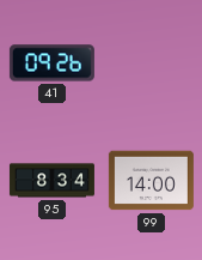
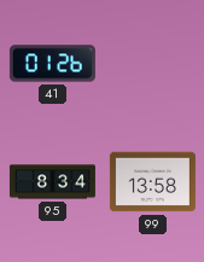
41: 09:26 -> 01:26
99: 14:00 -> 13:58
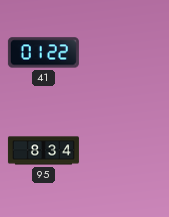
41: 01:26 -> 01:22
99: 13:58 -> none
